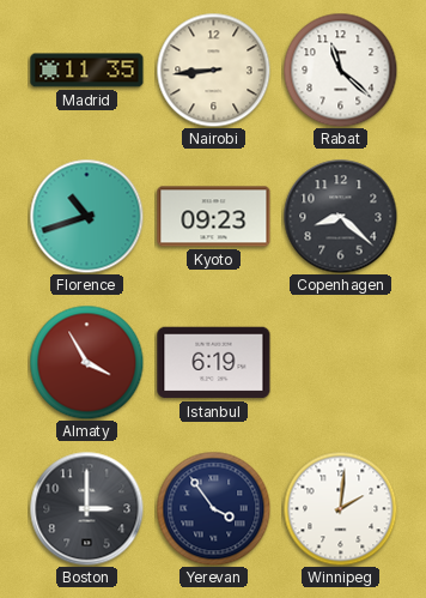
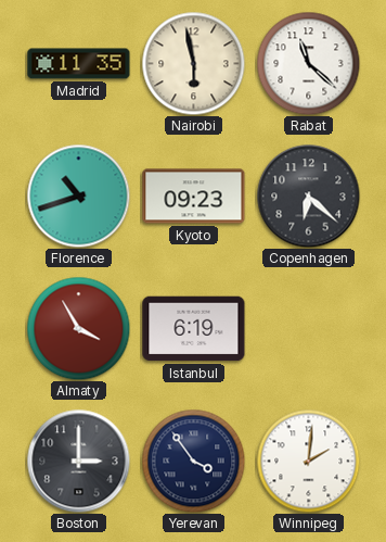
Nairobi: 8:44 -> 5:58
Copenhagen: 8:22 -> 6:22
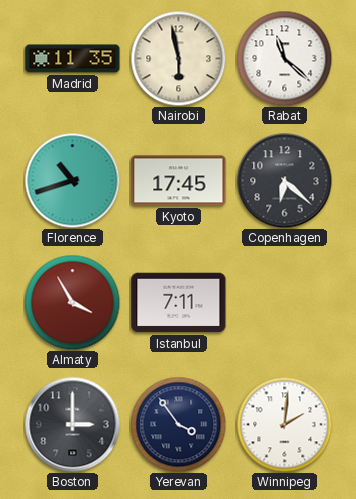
Kyoto: 09:23 -> 17:45
Istanbul: 6:19 -> 7:11
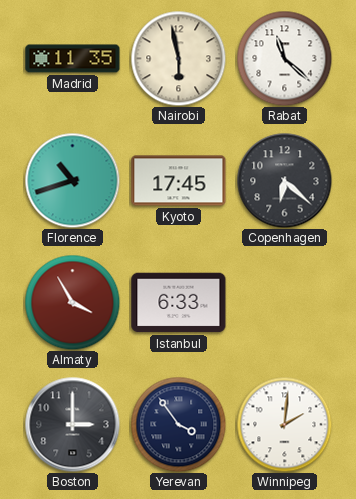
Istanbul: 7:11 -> 6:33
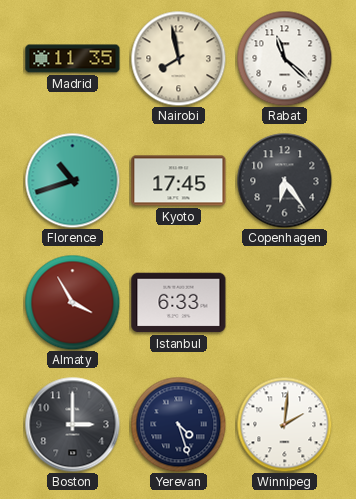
Nairobi: 5:58 -> 7:58
Copenhagen: 6:22 -> 6:24
Yerevan: 3:54 -> 4:27
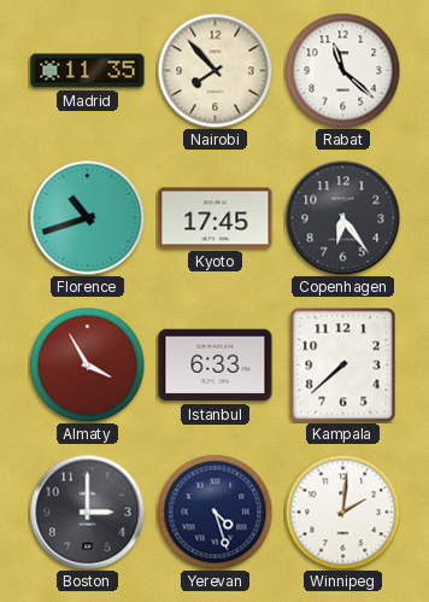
Nairobi: 7:58 -> 7:53
Kampala: none -> 7:38
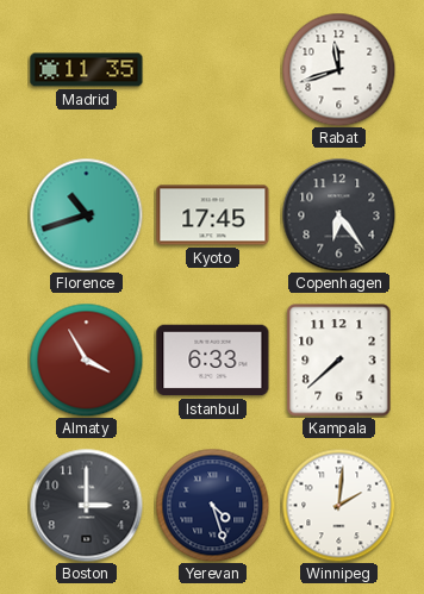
Nairobi: 7:53 -> none
Rabat: 11:22 -> 11:42
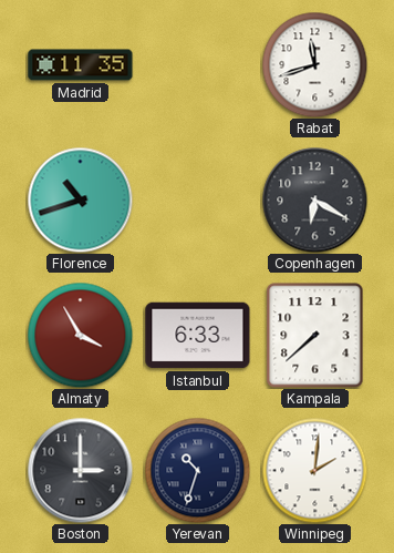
Kyoto: 17:45 -> none
Copenhagen: 6:24 -> 6:20
Yerevan: 4:27 -> 10:33
